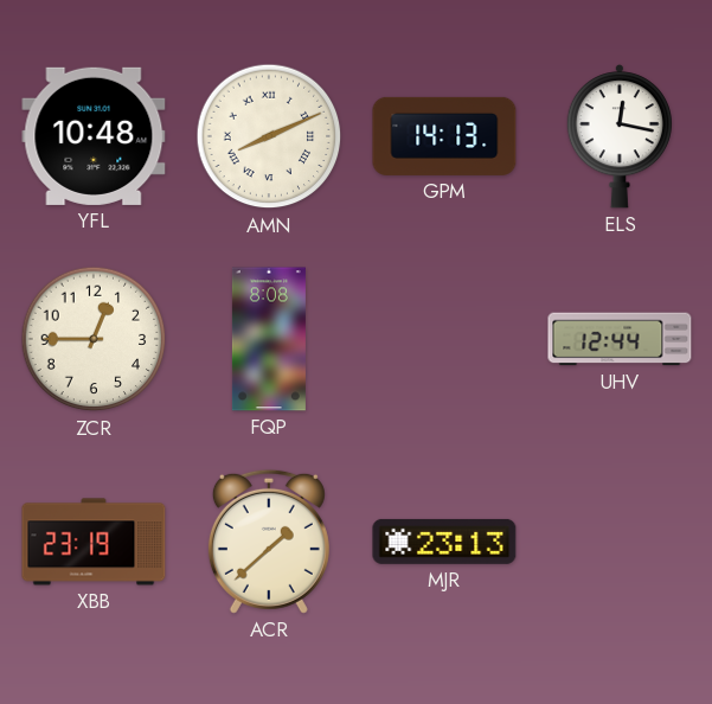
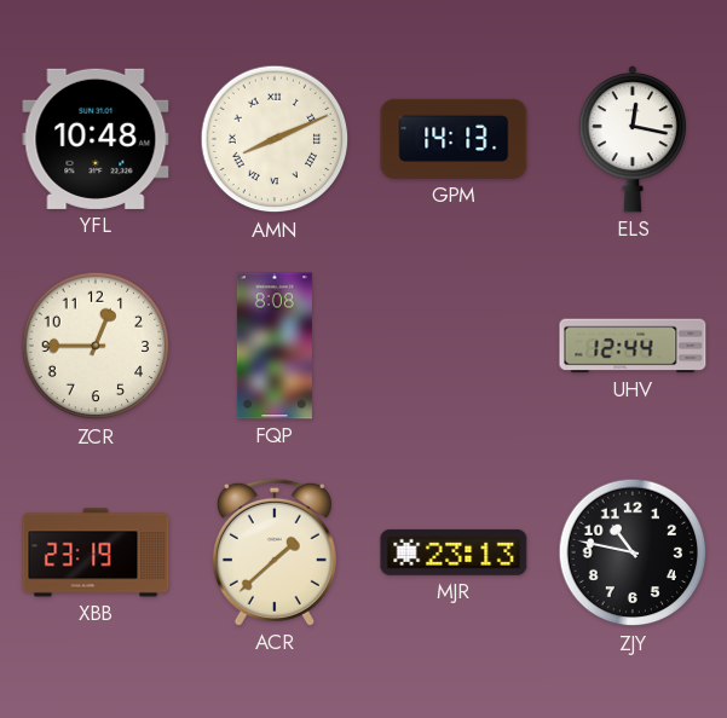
ZJY: none -> 10:47
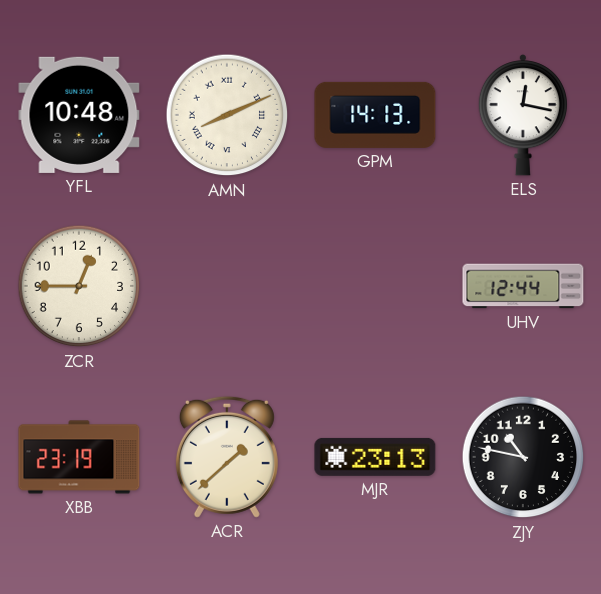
FQP: 8:08 -> none
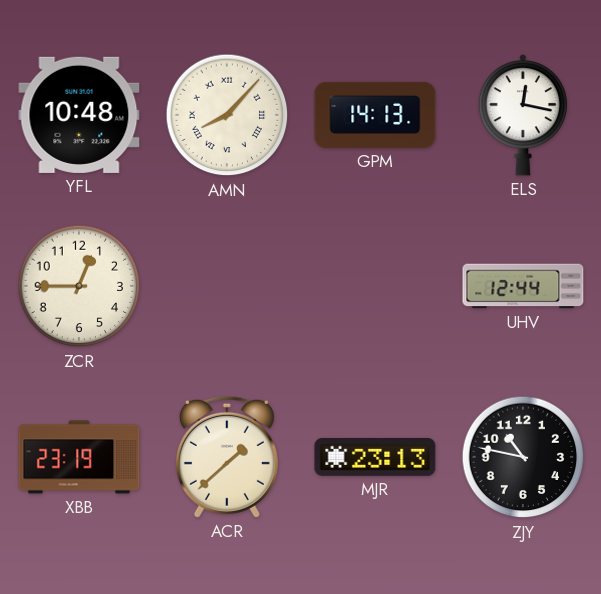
AMN: 8:11 -> 8:07
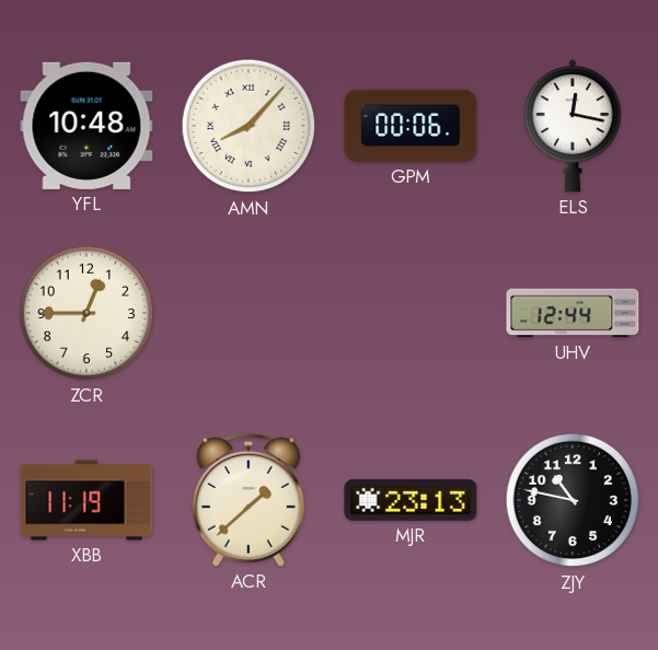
GPM: 14:13 -> 00:06
XBB: 23:19 -> 11:19
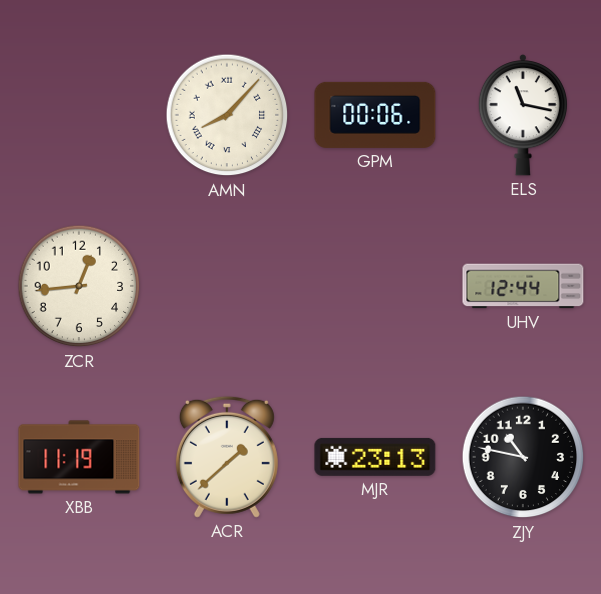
YFL: 10:48 -> none
ELS: 12:17 -> 11:17
ZCR: 12:45 -> 12:44
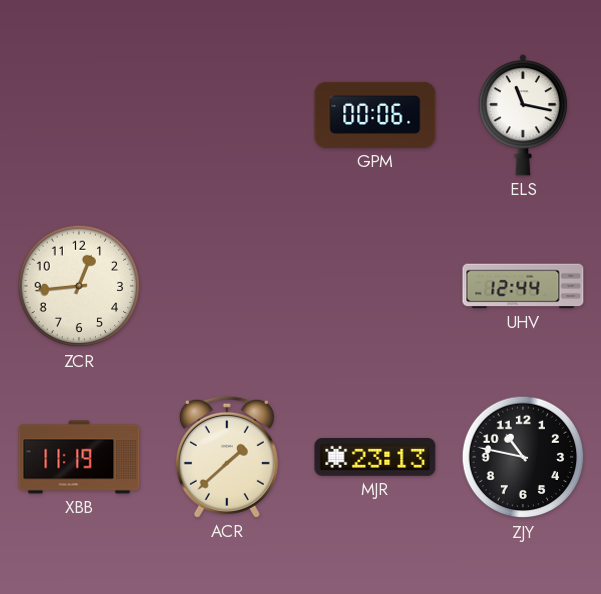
AMN: 8:07 -> none
